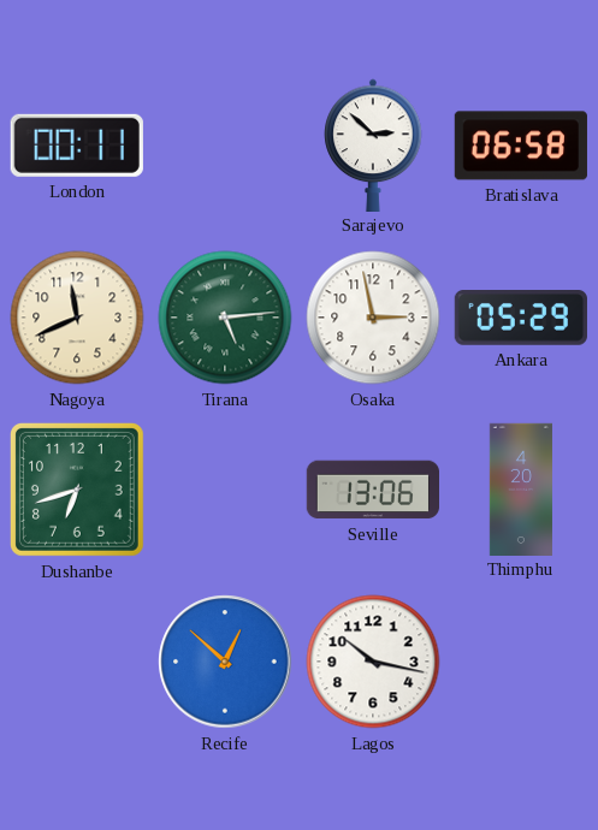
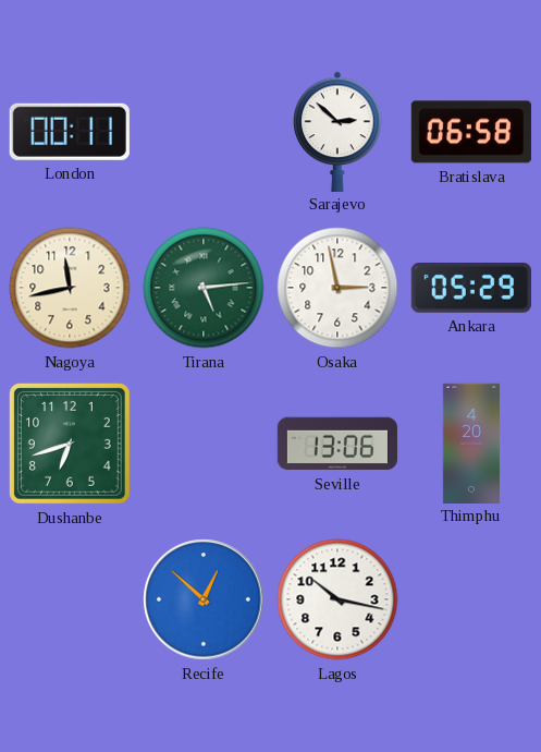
Nagoya: 11:41 -> 11:43
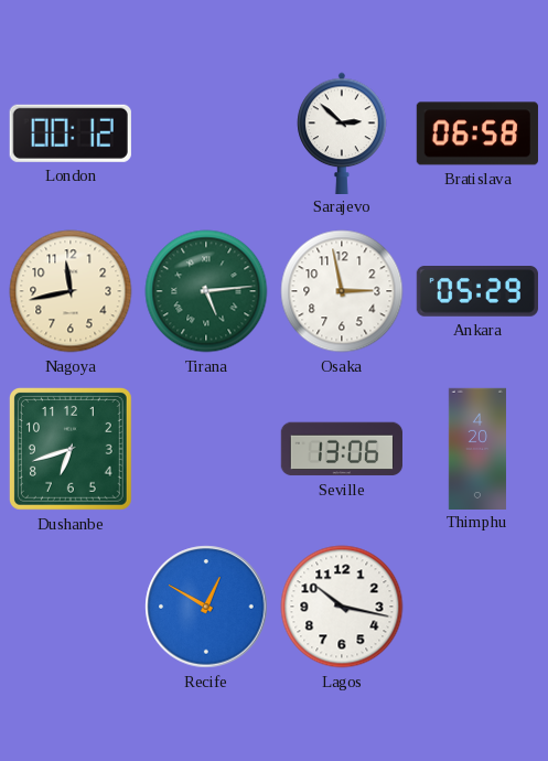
London: 00:11 -> 00:12
Recife: 12:52 -> 12:50
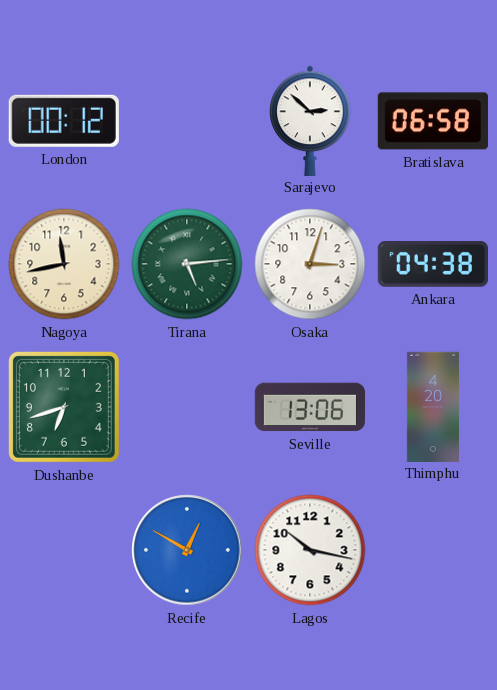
Osaka: 2:58 -> 3:03
Ankara: 05:29 -> 04:38
